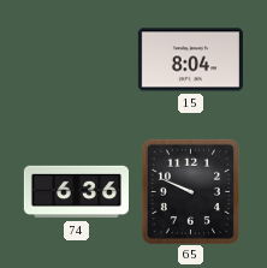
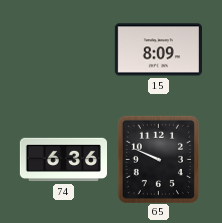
15: 8:04 -> 8:09
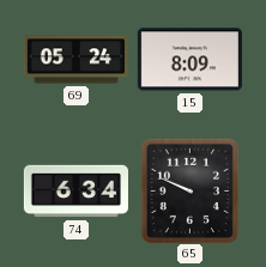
69: none -> 05:24
74: 6:36 -> 6:34
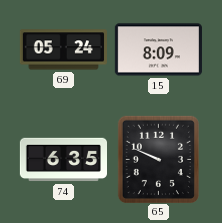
74: 6:34 -> 6:35
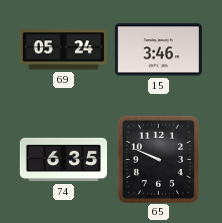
15: 8:09 -> 3:46
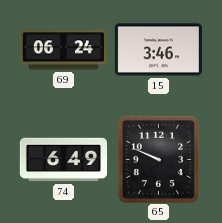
69: 05:24 -> 06:24
74: 6:35 -> 6:49
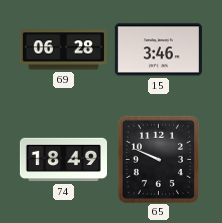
69: 06:24 -> 06:28
74: 6:49 -> 18:49
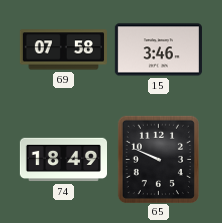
69: 06:28 -> 07:58
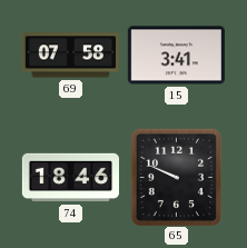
15: 3:46 -> 3:41
74: 18:49 -> 18:46
